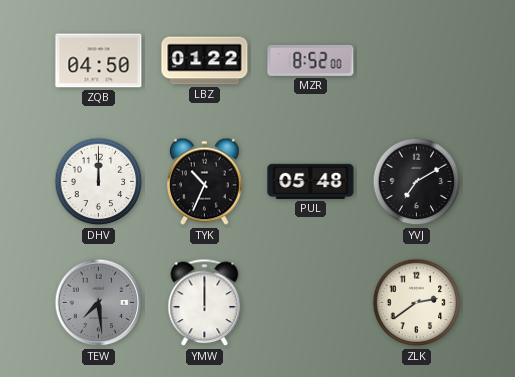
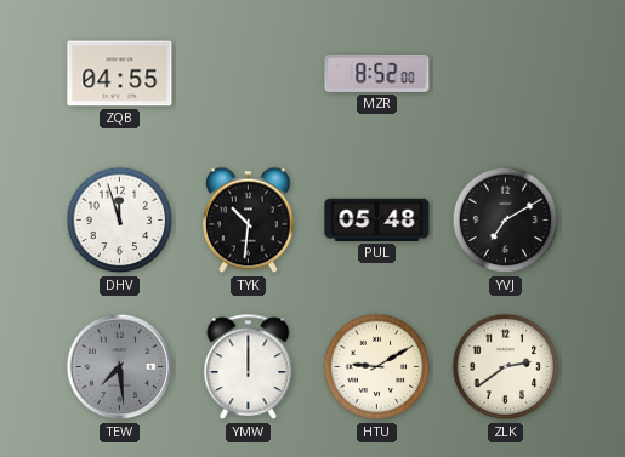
ZQB: 04:50 -> 04:55
LBZ: 01:22 -> none
DHV: 12:00 -> 11:57
TYK: 10:34 -> 10:31
HTU: none -> 9:10
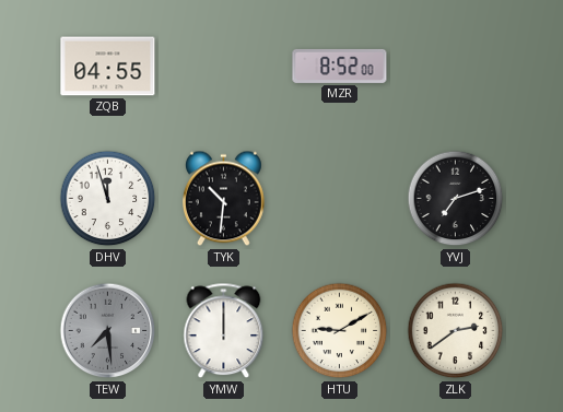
PUL: 05:48 -> none
YVJ: 7:10 -> 7:12
